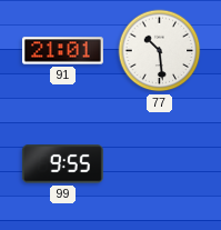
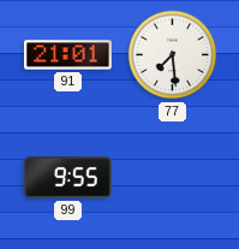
77: 10:29 -> 7:29
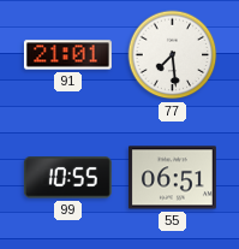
99: 9:55 -> 10:55
55: none -> 06:51
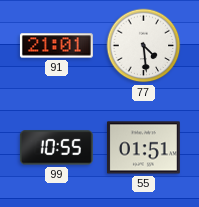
77: 7:29 -> 4:29
55: 06:51 -> 01:51
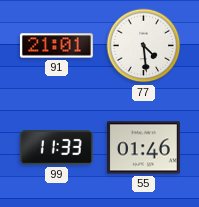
99: 10:55 -> 11:33
55: 01:51 -> 01:46
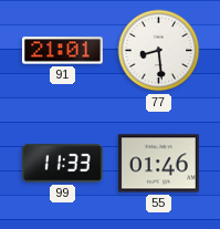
77: 4:29 -> 8:29
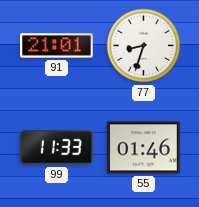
77: 8:29 -> 8:33
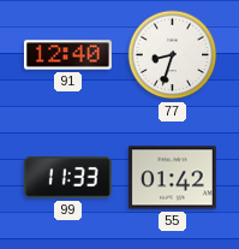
91: 21:01 -> 12:40
55: 01:46 -> 01:42
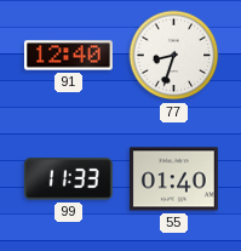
55: 01:42 -> 01:40
